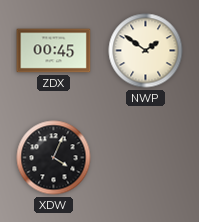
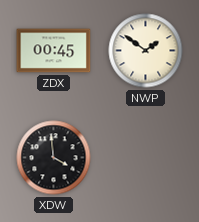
XDW: 4:04 -> 3:59
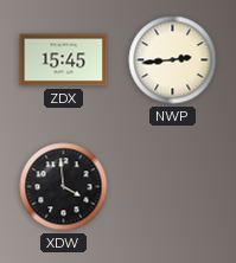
ZDX: 00:45 -> 15:45
NWP: 1:51 -> 2:44
